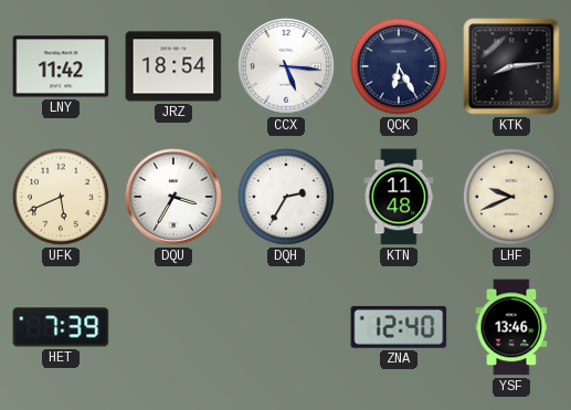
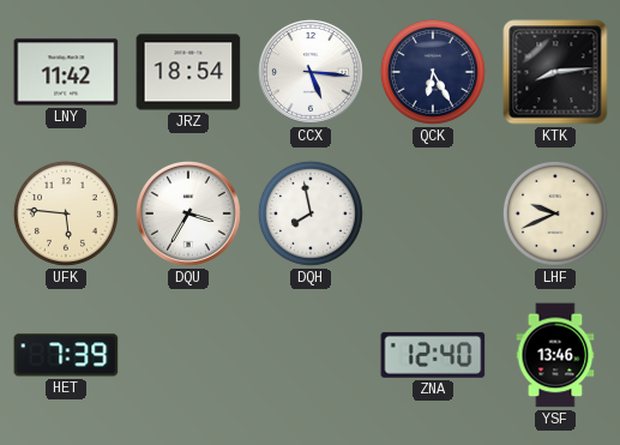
UFK: 5:41 -> 5:46
DQH: 2:35 -> 7:58
KTN: 11:48 -> none
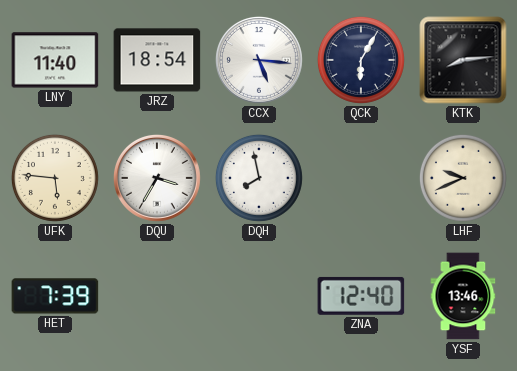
LNY: 11:42 -> 11:40
QCK: 6:25 -> 6:05
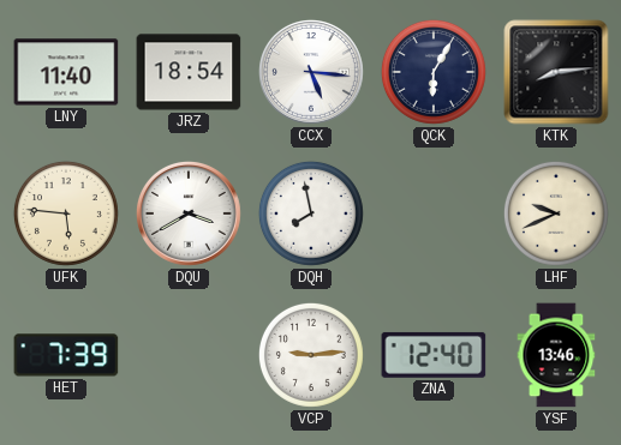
DQU: 3:35 -> 3:40
VCP: none -> 9:14
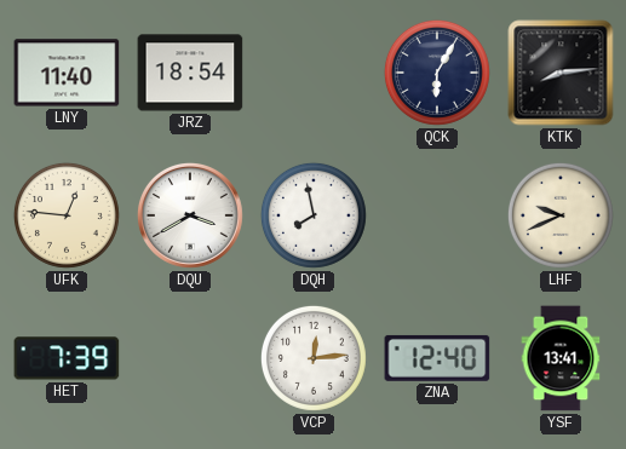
CCX: 5:16 -> none
UFK: 5:46 -> 12:46
VCP: 9:14 -> 12:14
YSF: 13:46 -> 13:41
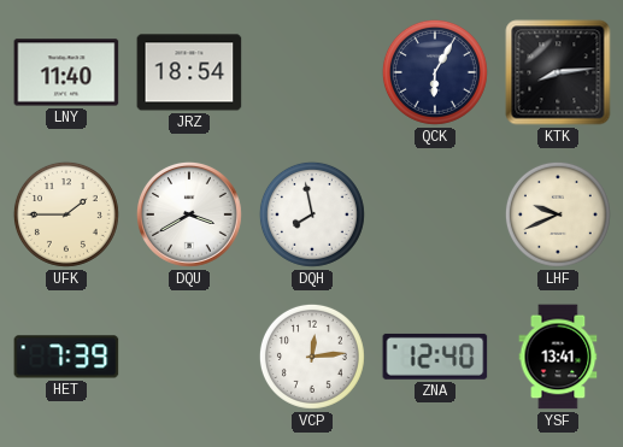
UFK: 12:46 -> 1:45
